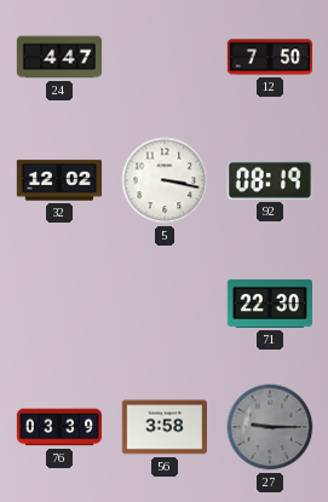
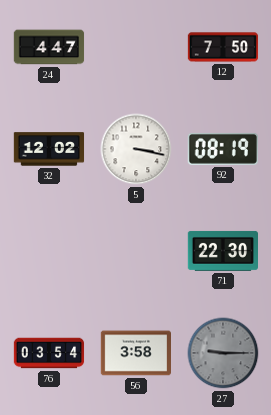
76: 03:39 -> 03:54
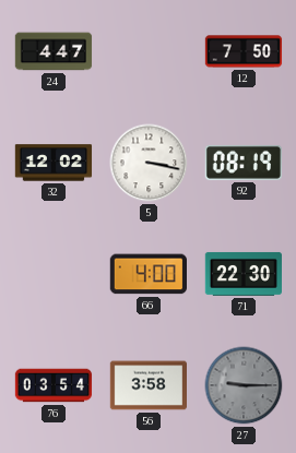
66: none -> 4:00
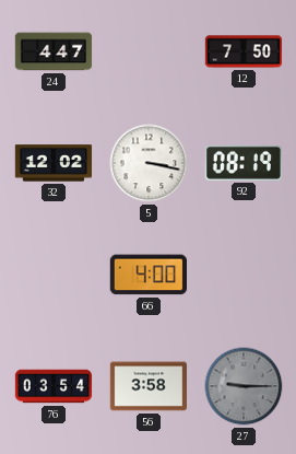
71: 22:30 -> none
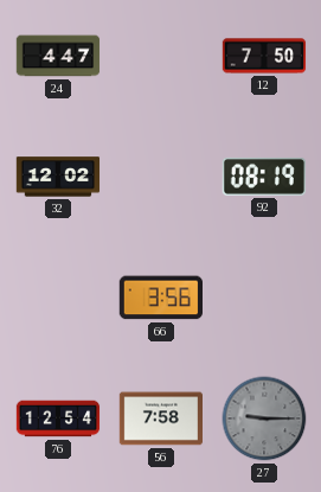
5: 3:17 -> none
66: 4:00 -> 3:56
76: 03:54 -> 12:54
56: 3:58 -> 7:58
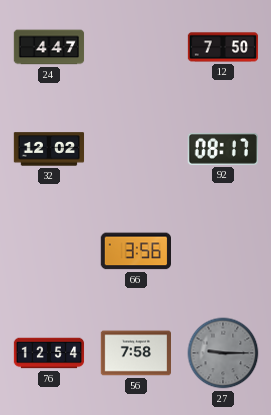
92: 08:19 -> 08:17
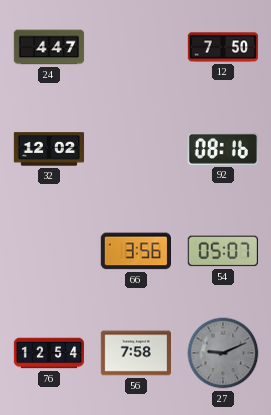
92: 08:17 -> 08:16
54: none -> 05:07
27: 9:15 -> 9:11
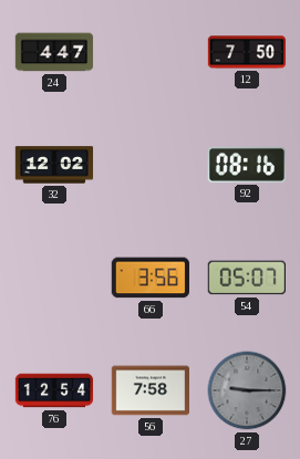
27: 9:11 -> 9:15
